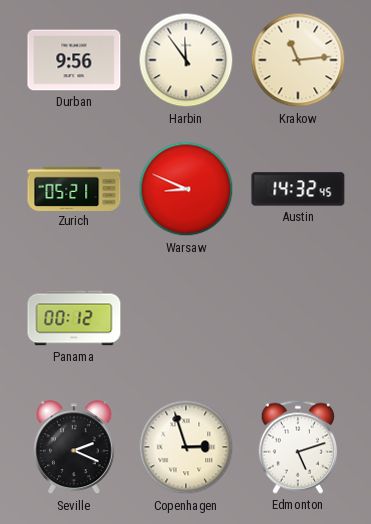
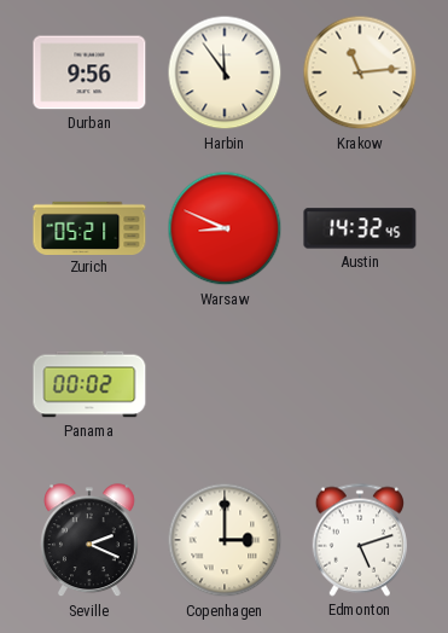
Panama: 00:12 -> 00:02
Copenhagen: 2:57 -> 3:00
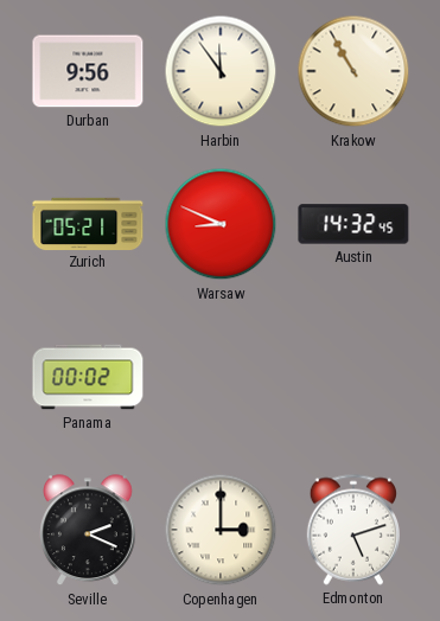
Krakow: 11:14 -> 10:55
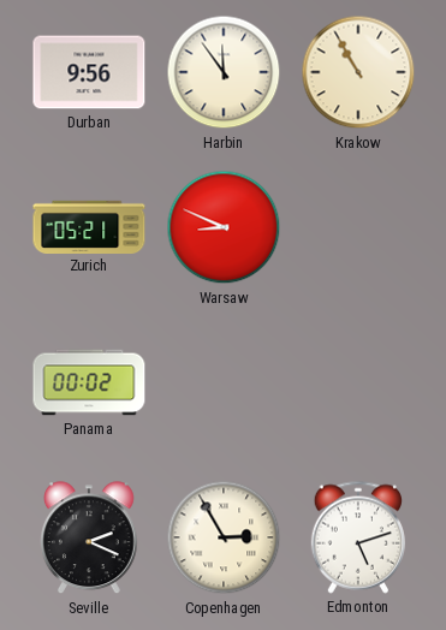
Austin: 14:32 -> none
Copenhagen: 3:00 -> 2:55
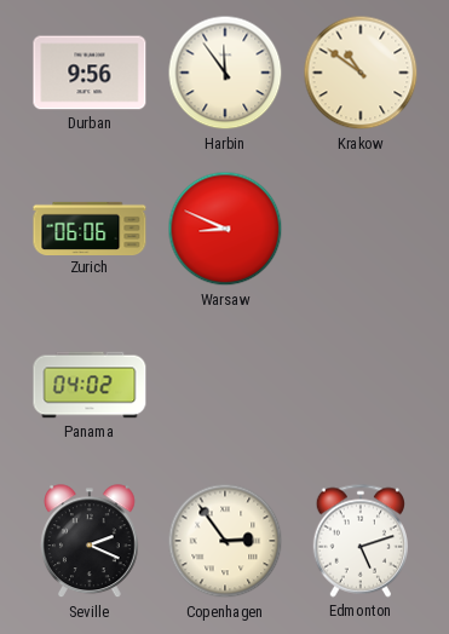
Krakow: 10:55 -> 10:51
Zurich: 05:21 -> 06:06
Panama: 00:02 -> 04:02
Copenhagen: 2:55 -> 2:54
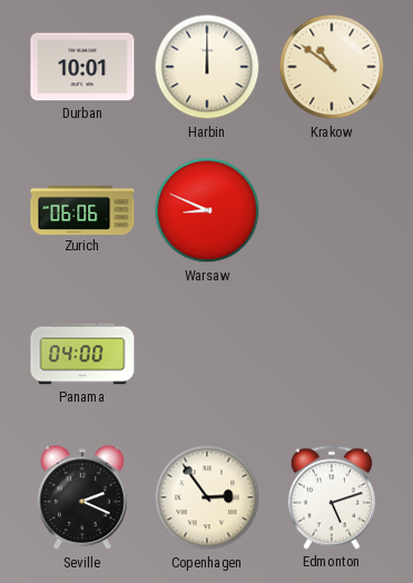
Durban: 9:56 -> 10:01
Harbin: 11:54 -> 12:00
Panama: 04:02 -> 04:00
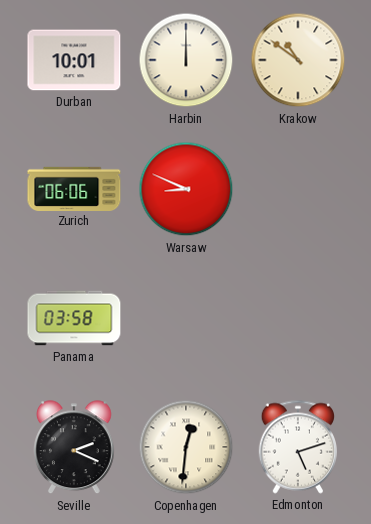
Panama: 04:00 -> 03:58
Copenhagen: 2:54 -> 12:31
